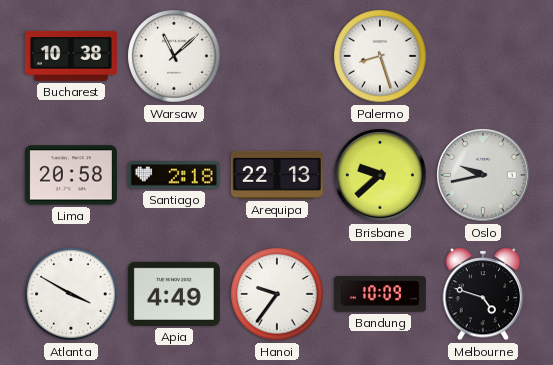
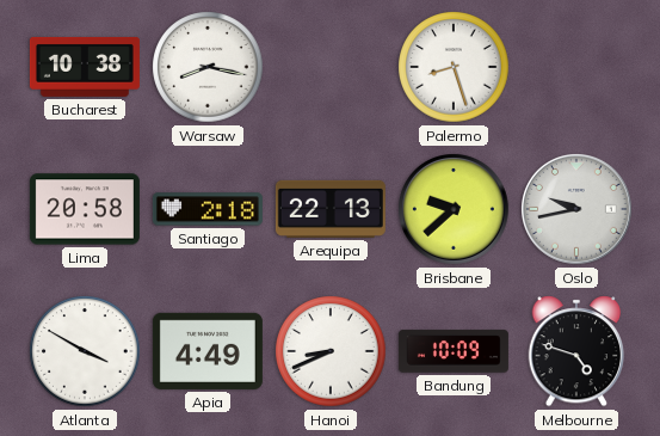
Warsaw: 11:08 -> 8:17
Hanoi: 9:36 -> 8:41
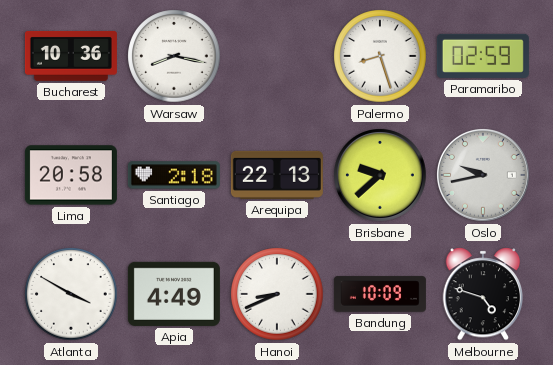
Bucharest: 10:38 -> 10:36
Paramaribo: none -> 02:59
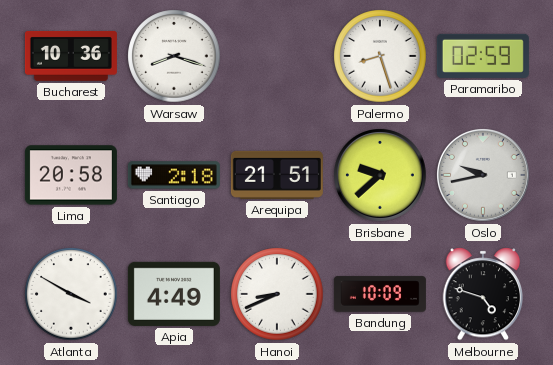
Warsaw: 8:17 -> 8:18
Arequipa: 22:13 -> 21:51
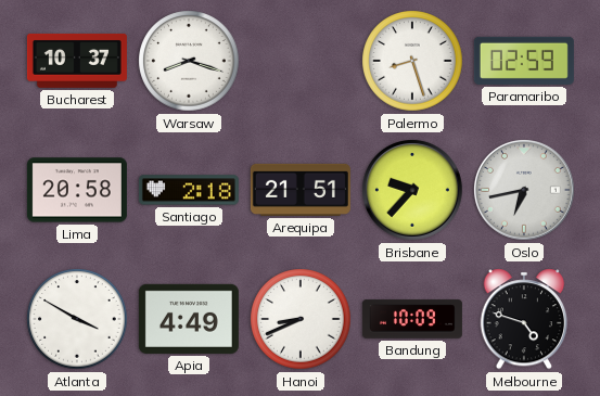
Bucharest: 10:36 -> 10:37
Brisbane: 9:38 -> 9:37
Oslo: 9:43 -> 6:43
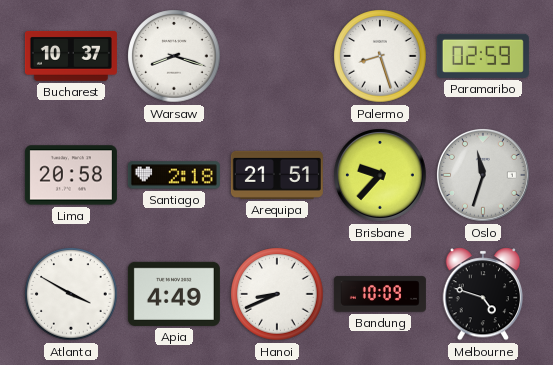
Oslo: 6:43 -> 11:33
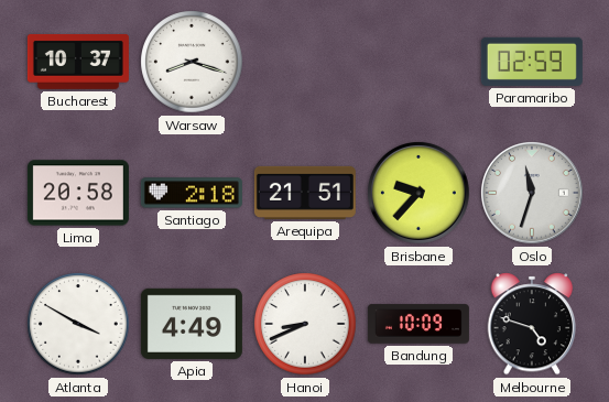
Palermo: 8:27 -> none
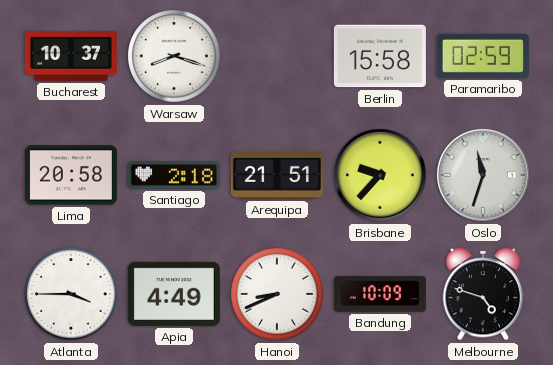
Berlin: none -> 15:58
Atlanta: 3:50 -> 3:45
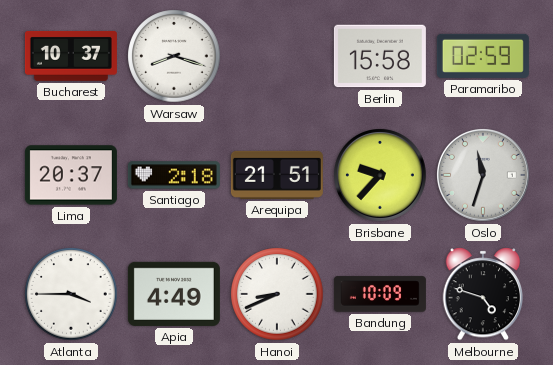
Lima: 20:58 -> 20:37
